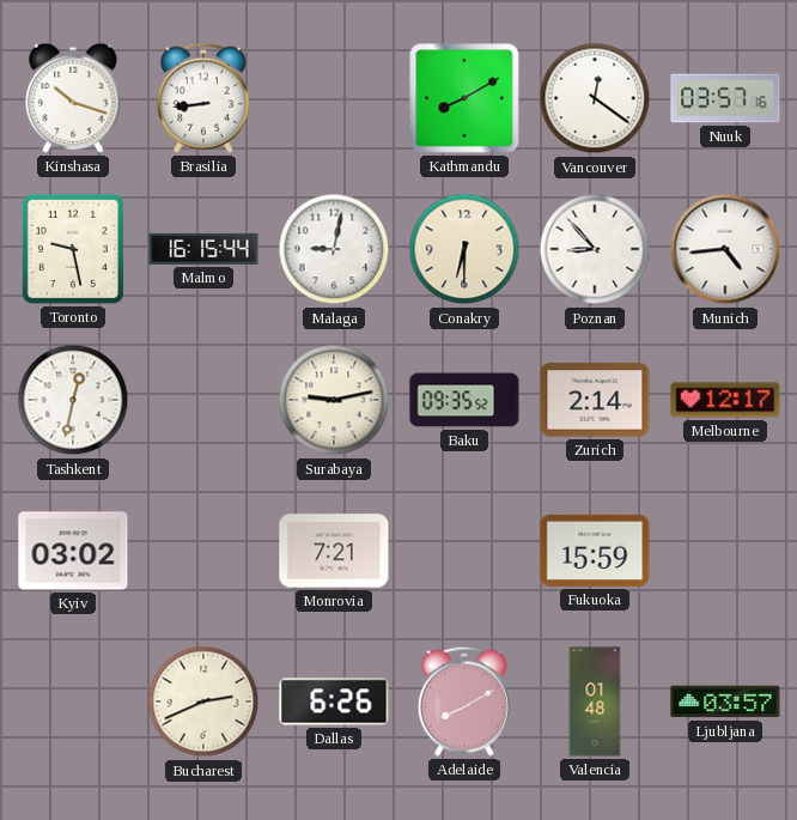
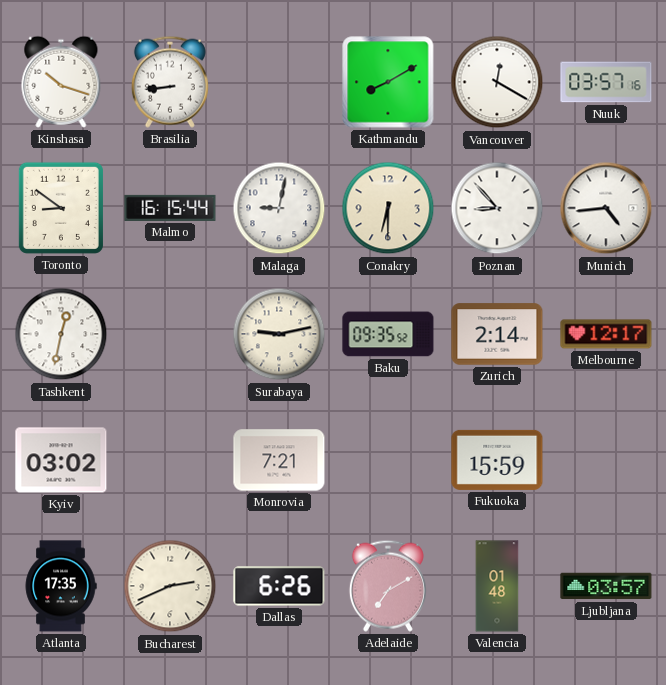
Vancouver: 12:21 -> 12:20
Toronto: 9:28 -> 8:51
Atlanta: none -> 17:35
Adelaide: 8:10 -> 7:10
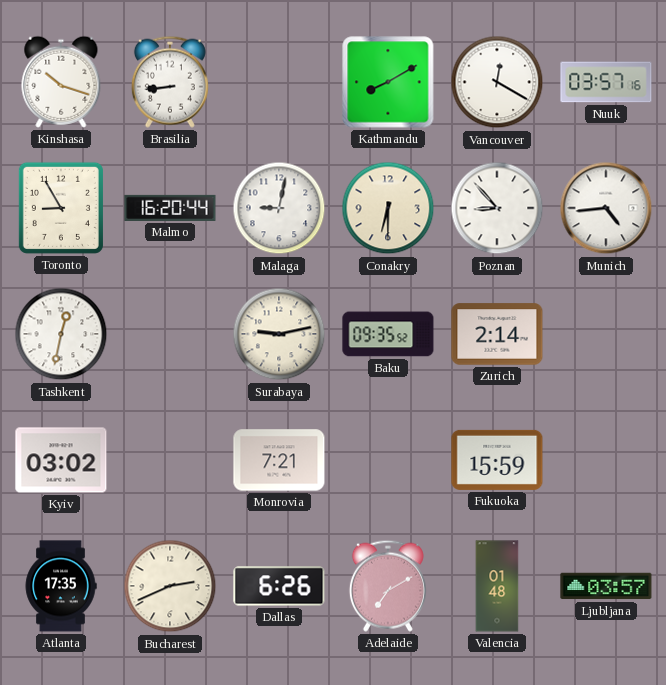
Toronto: 8:51 -> 8:55
Malmo: 16:15 -> 16:20
Melbourne: 12:17 -> none
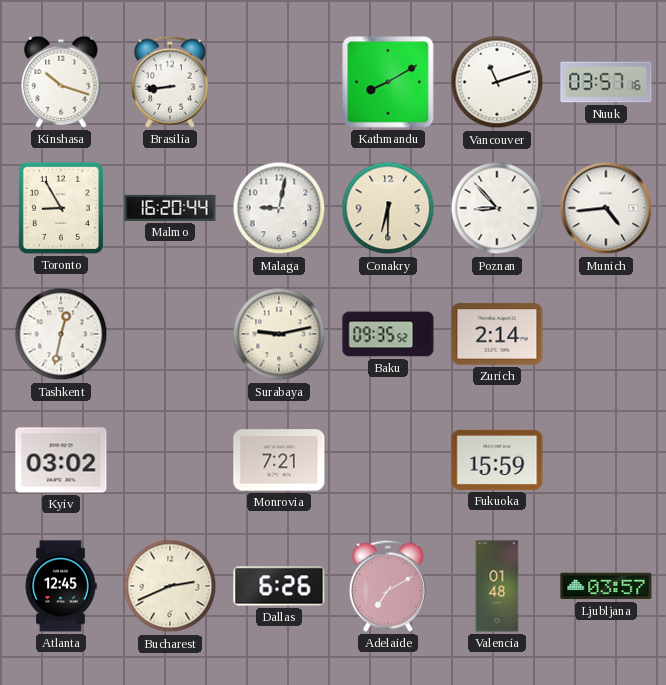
Vancouver: 12:20 -> 11:12
Atlanta: 17:35 -> 12:45
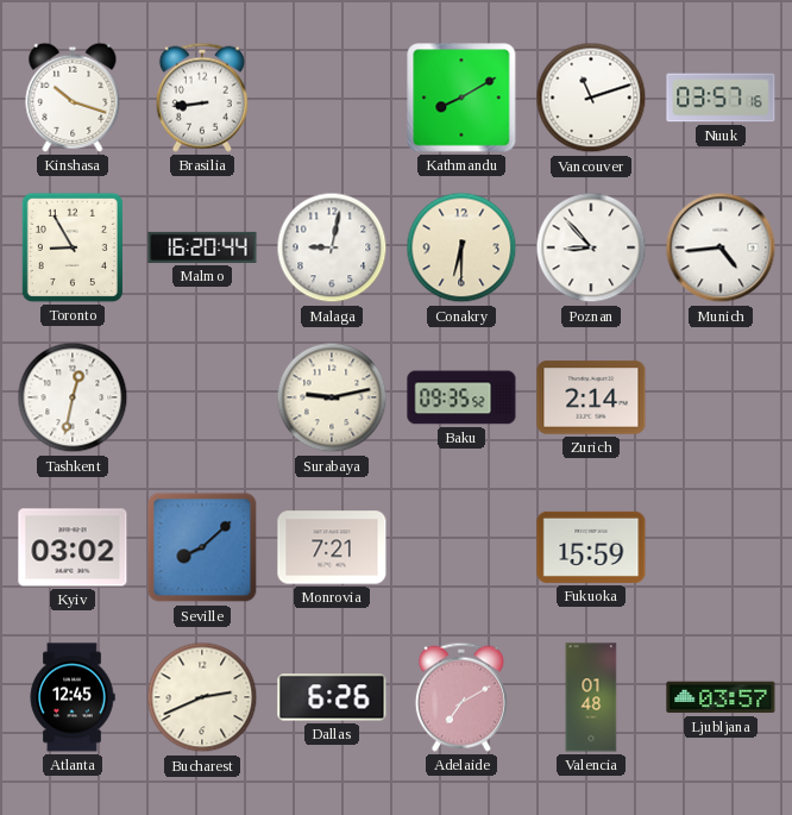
Seville: none -> 8:08
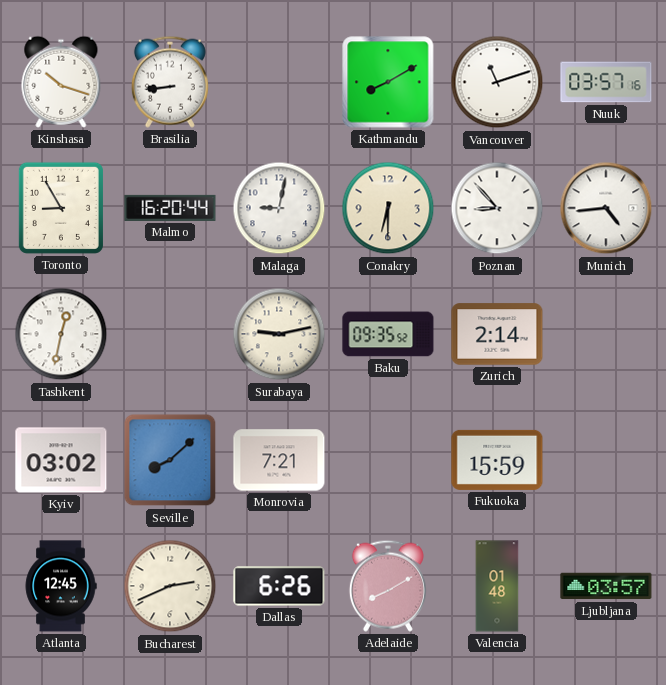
Adelaide: 7:10 -> 8:10
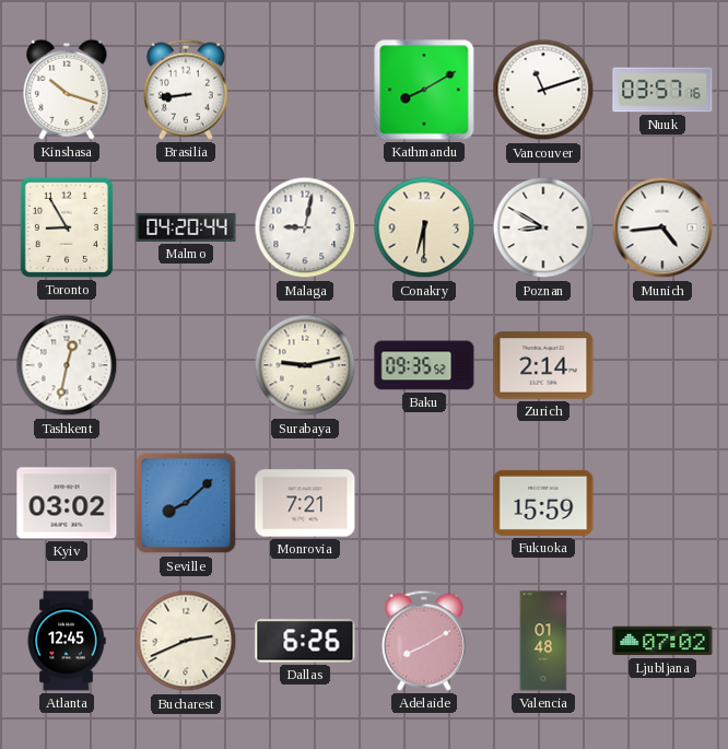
Malmo: 16:20 -> 04:20
Poznan: 8:53 -> 8:50
Ljubljana: 03:57 -> 07:02
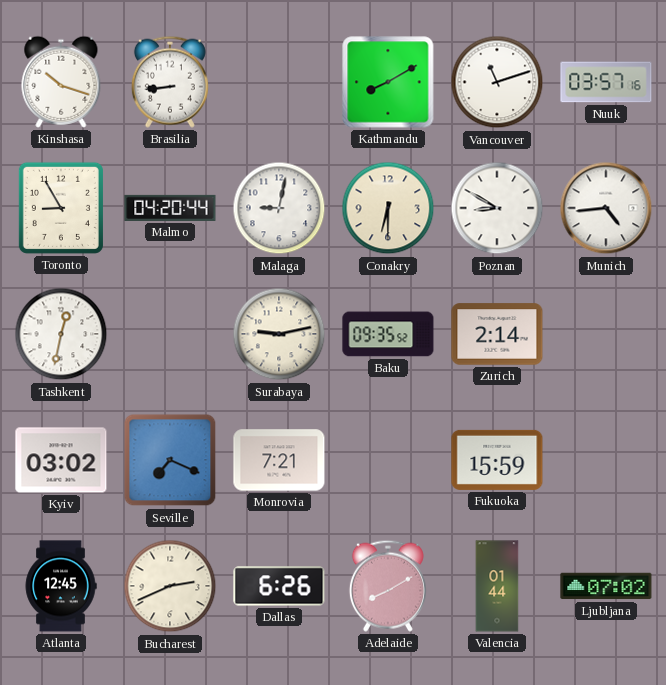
Seville: 8:08 -> 7:19
Valencia: 01:48 -> 01:44
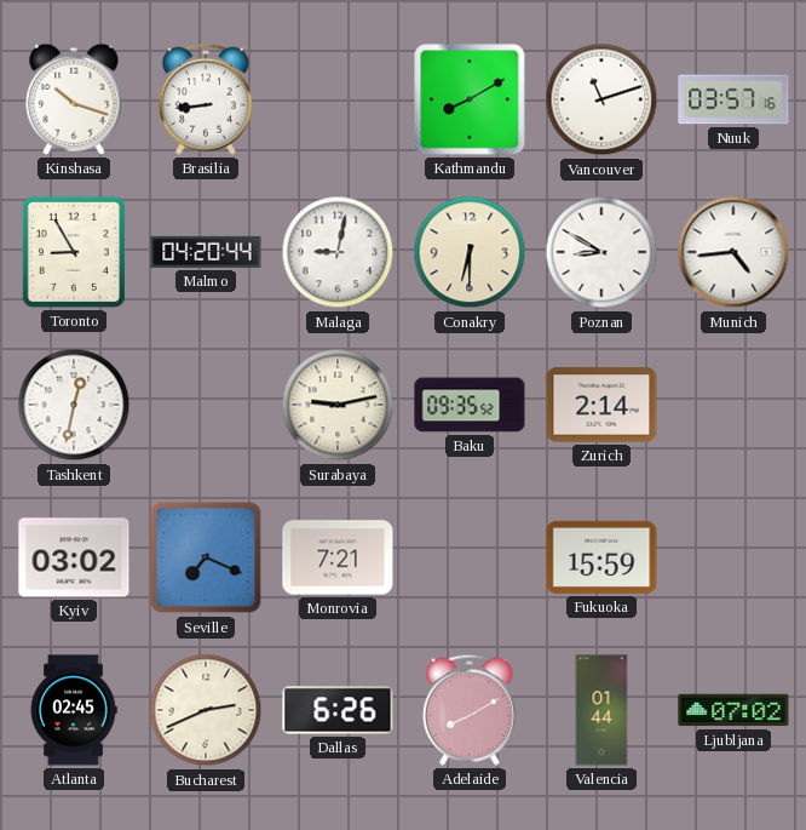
Atlanta: 12:45 -> 02:45
